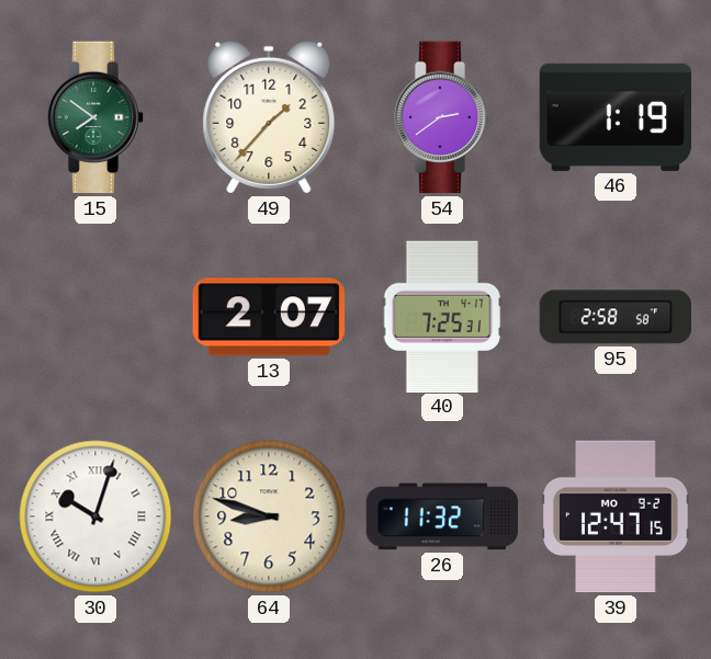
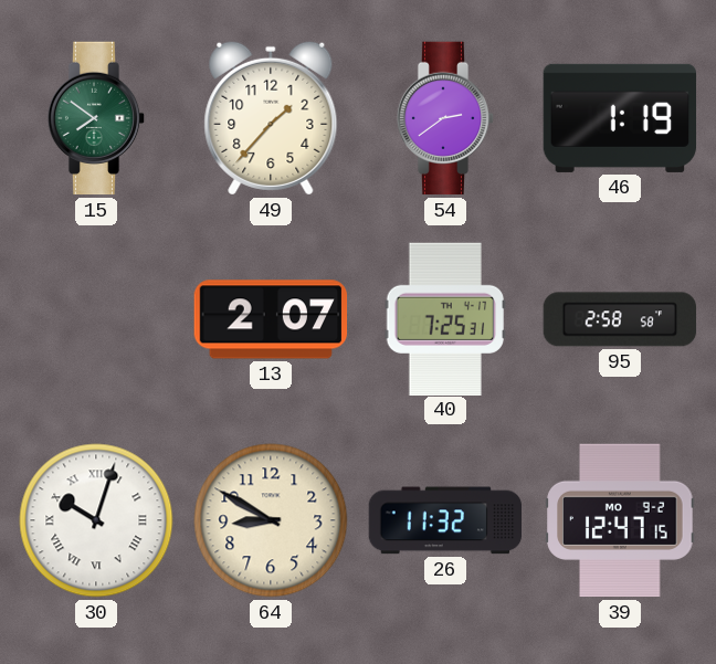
64: 8:48 -> 8:50
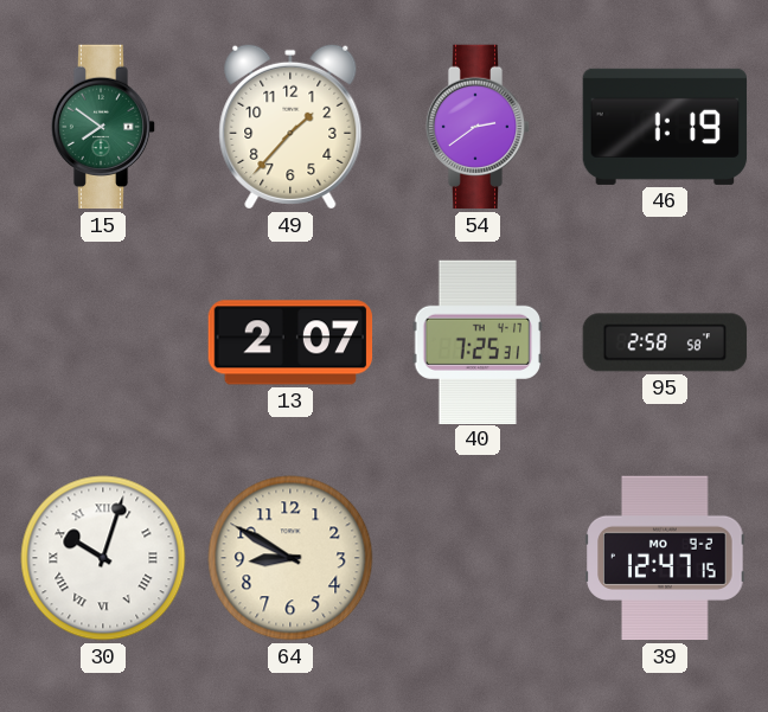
26: 11:32 -> none
